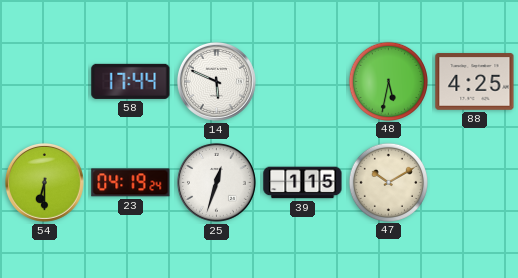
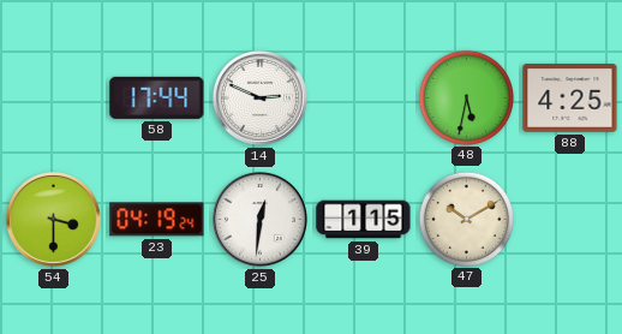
14: 5:49 -> 2:49
54: 6:30 -> 3:30
25: 12:33 -> 12:31
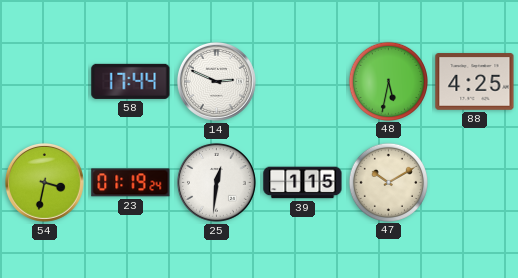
54: 3:30 -> 3:32
23: 04:19 -> 01:19
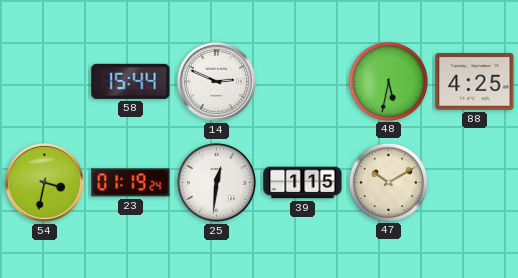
58: 17:44 -> 15:44
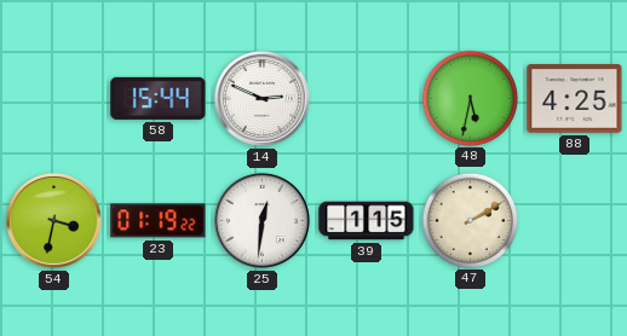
23: 01:19:24 -> 01:19:22
47: 10:10 -> 2:10
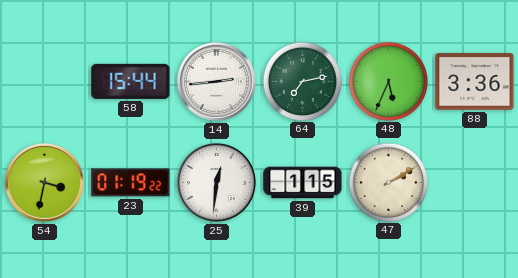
14: 2:49 -> 2:44
64: none -> 7:13
48: 5:32 -> 5:34
88: 4:25 -> 3:36
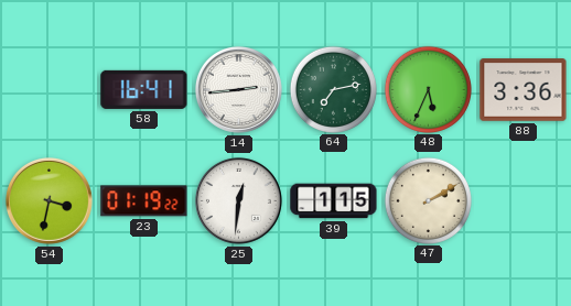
58: 15:44 -> 16:41
